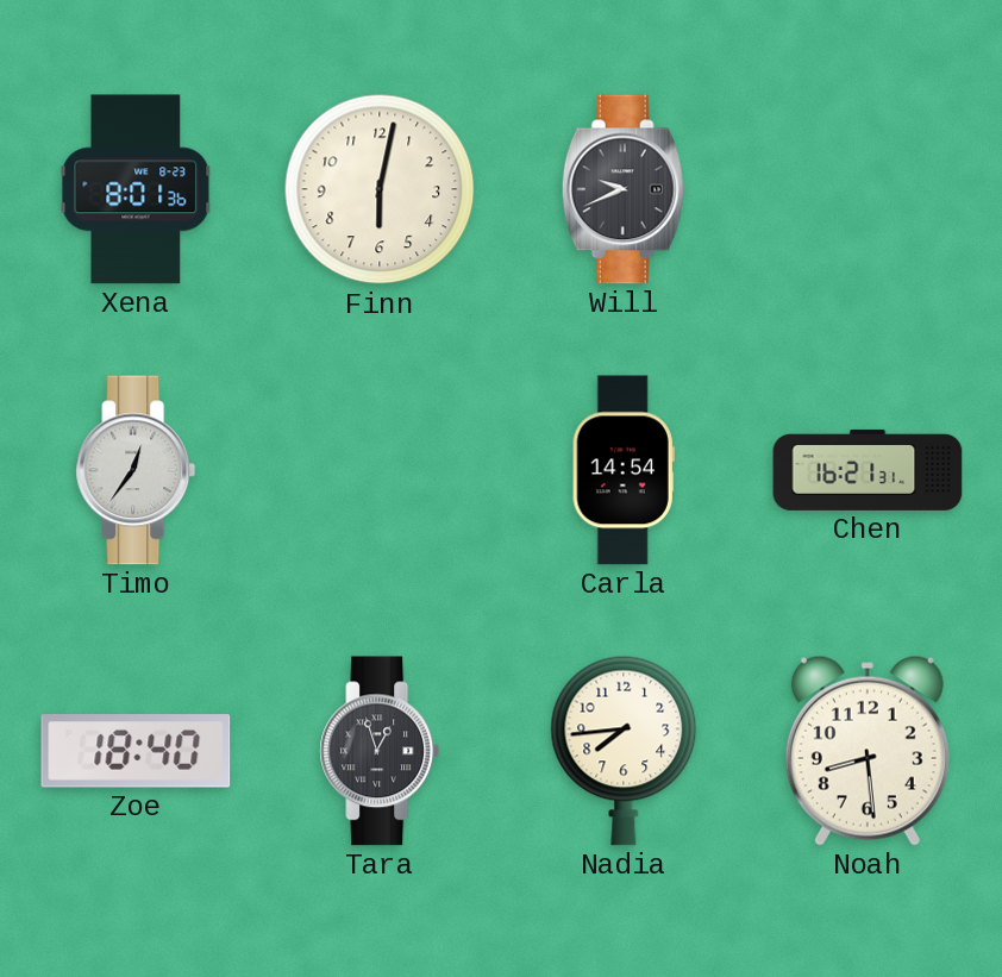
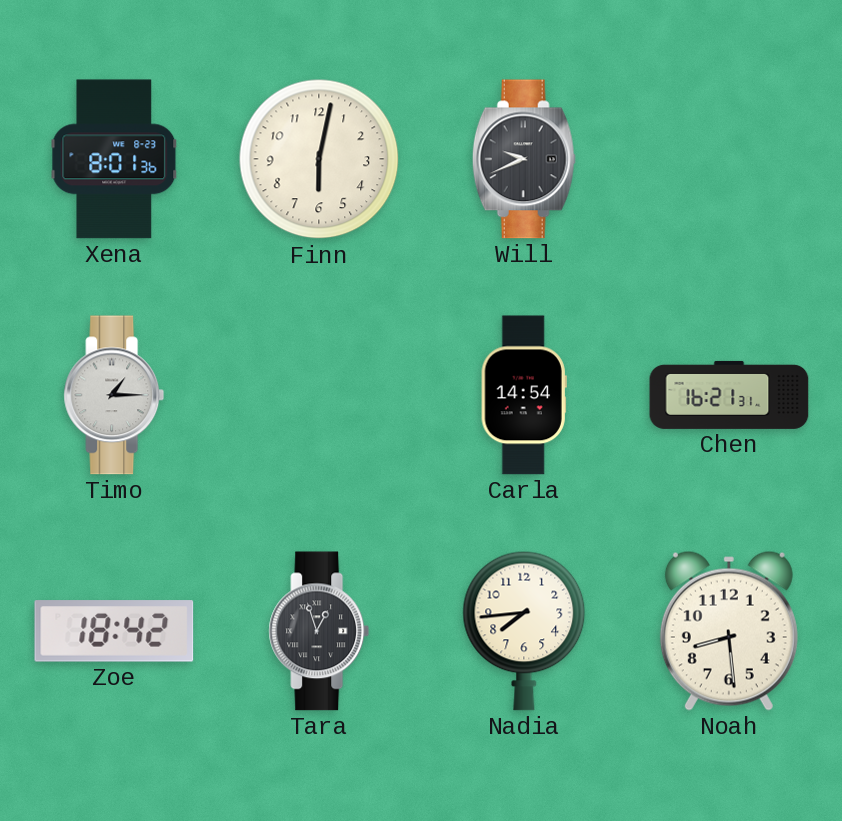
Timo: 12:36 -> 1:15
Zoe: 18:40 -> 18:42
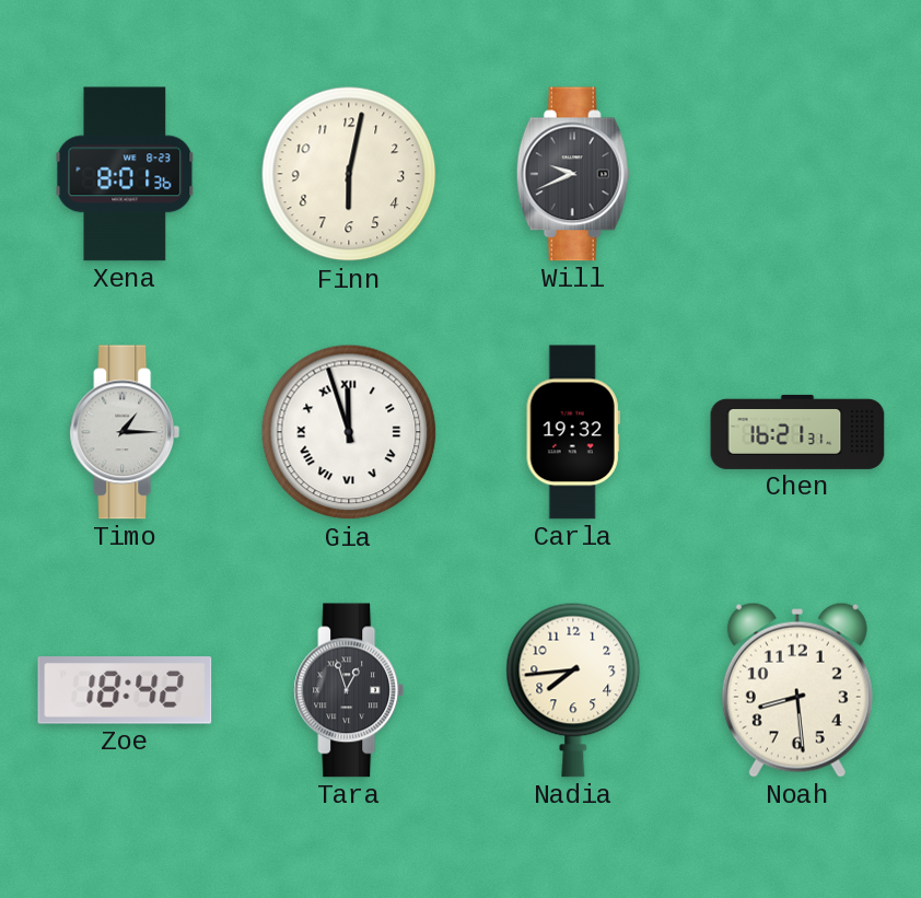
Gia: none -> 11:57
Carla: 14:54 -> 19:32
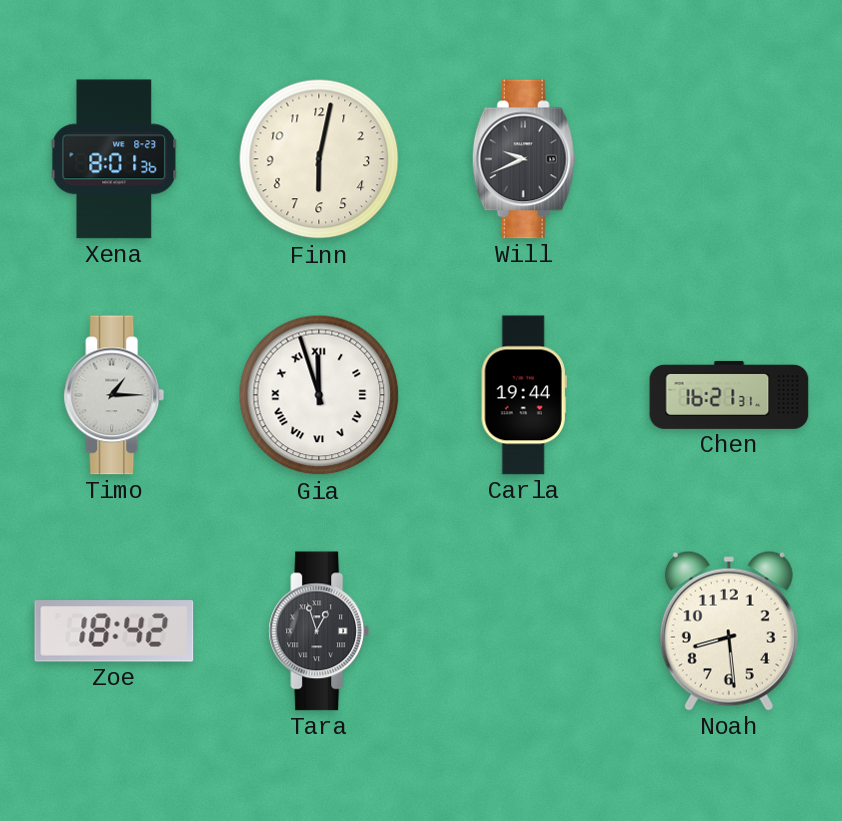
Carla: 19:32 -> 19:44
Nadia: 7:44 -> none
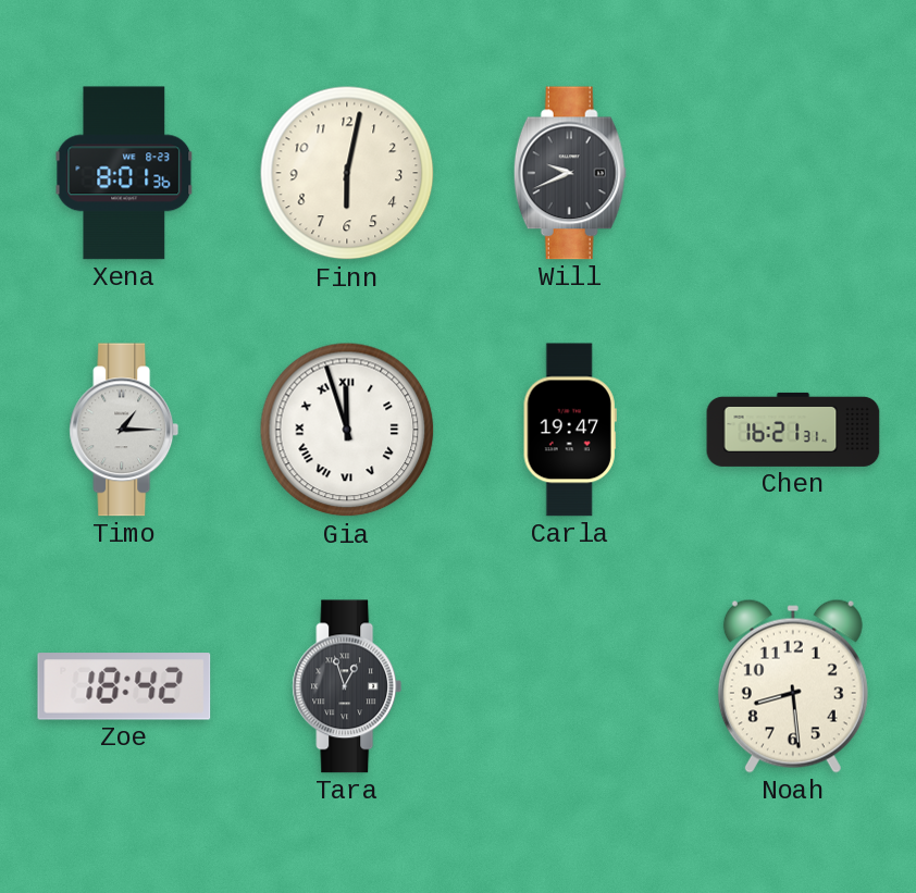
Carla: 19:44 -> 19:47
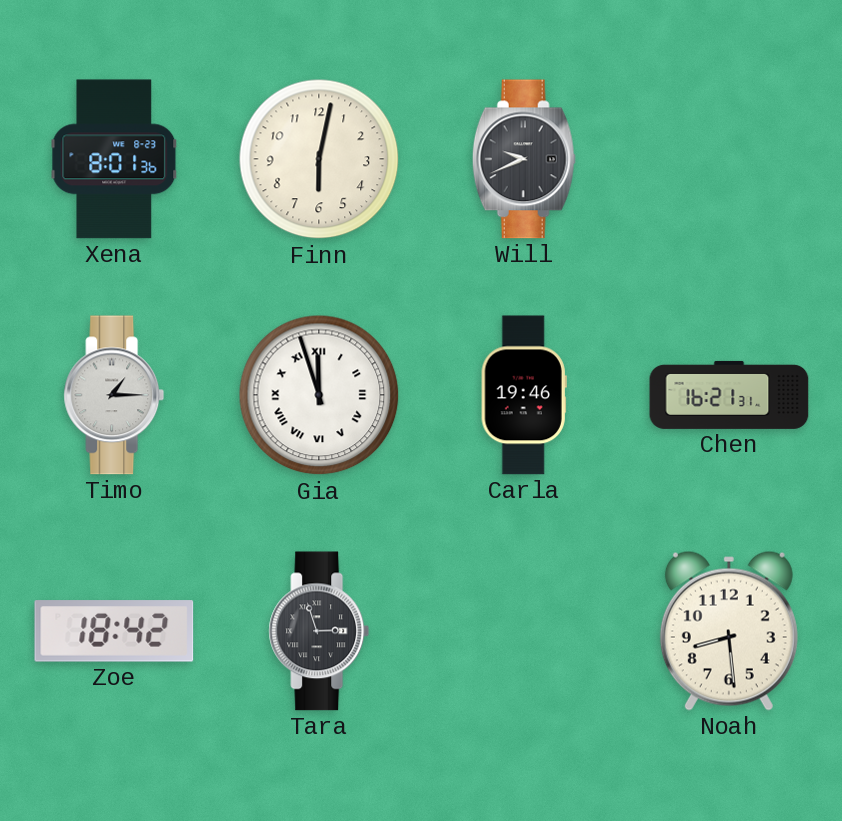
Carla: 19:47 -> 19:46
Tara: 12:57 -> 2:57
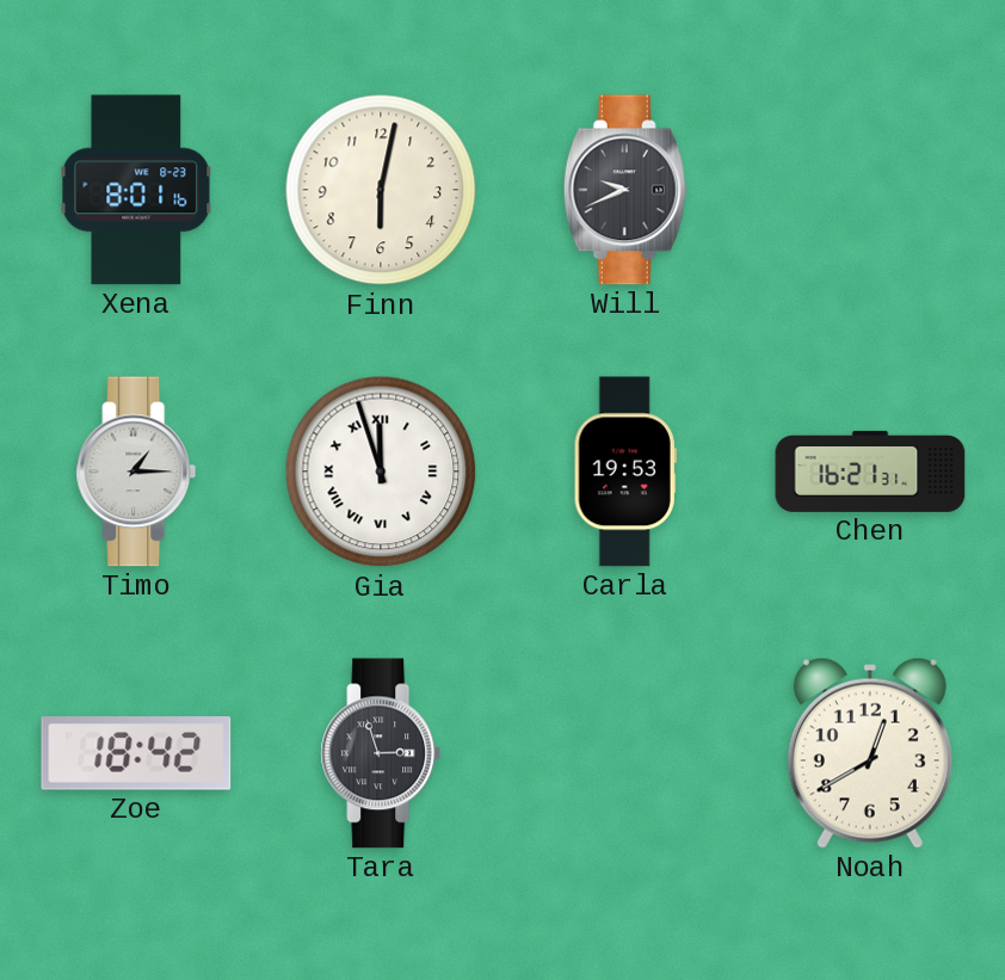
Xena: 8:01:36 -> 8:01:16
Carla: 19:46 -> 19:53
Noah: 8:29 -> 12:40
